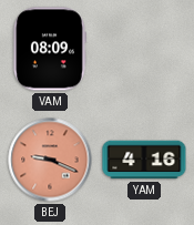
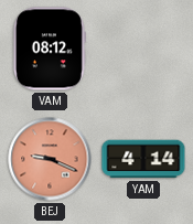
VAM: 08:09 -> 08:12
YAM: 4:16 -> 4:14
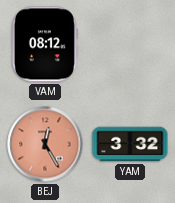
BEJ: 9:19 -> 12:25
YAM: 4:14 -> 3:32
